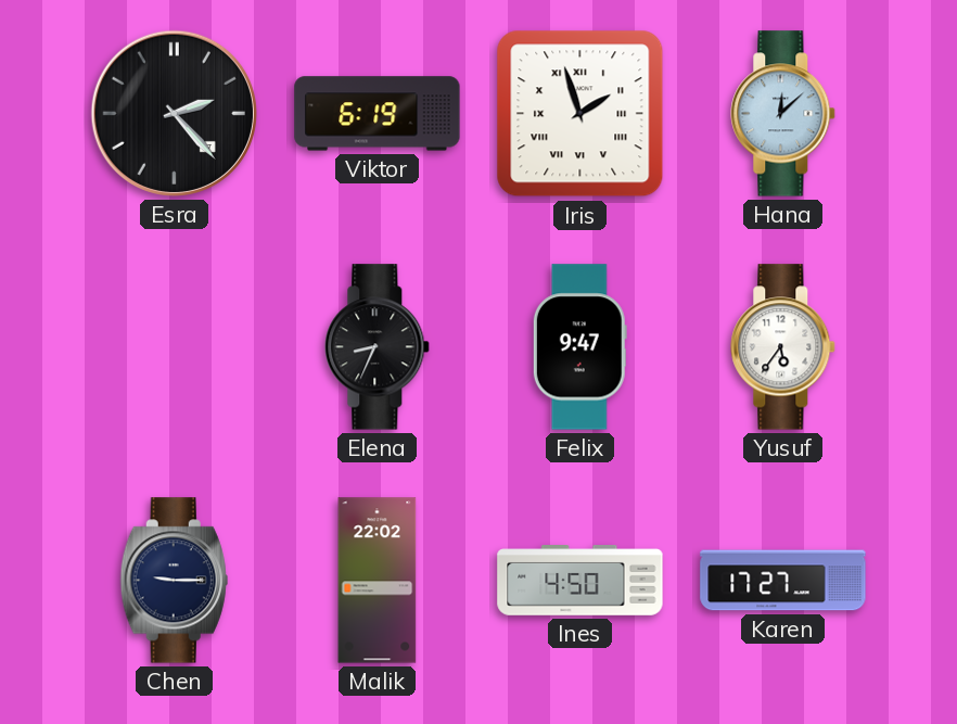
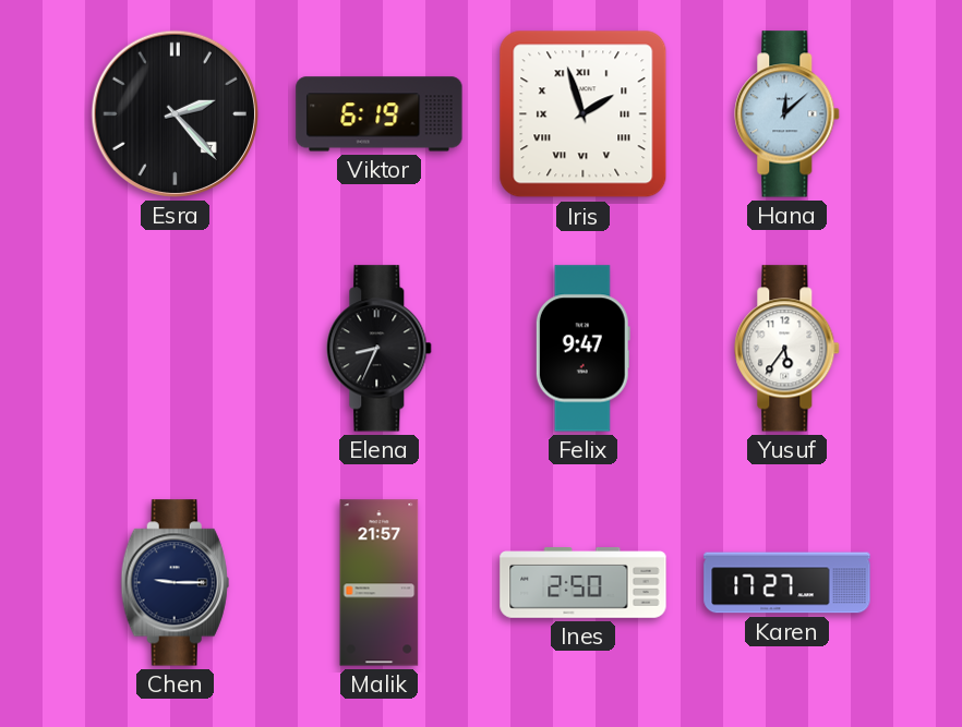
Malik: 22:02 -> 21:57
Ines: 4:50 -> 2:50
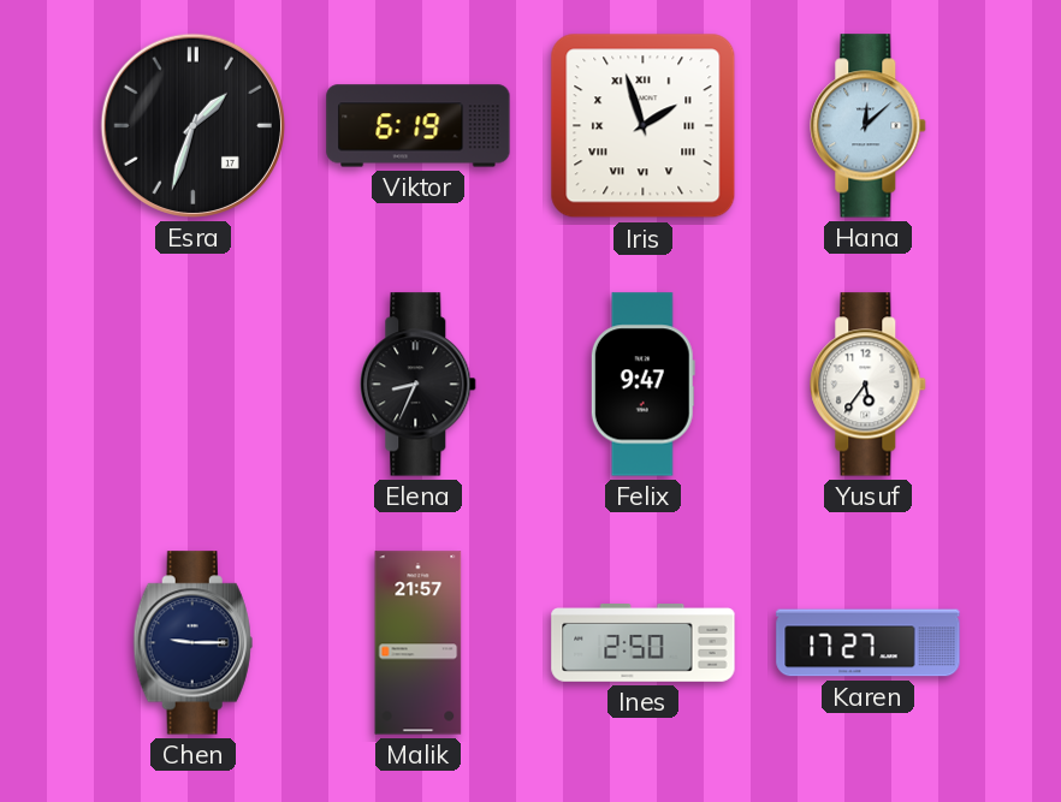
Esra: 2:23 -> 1:33
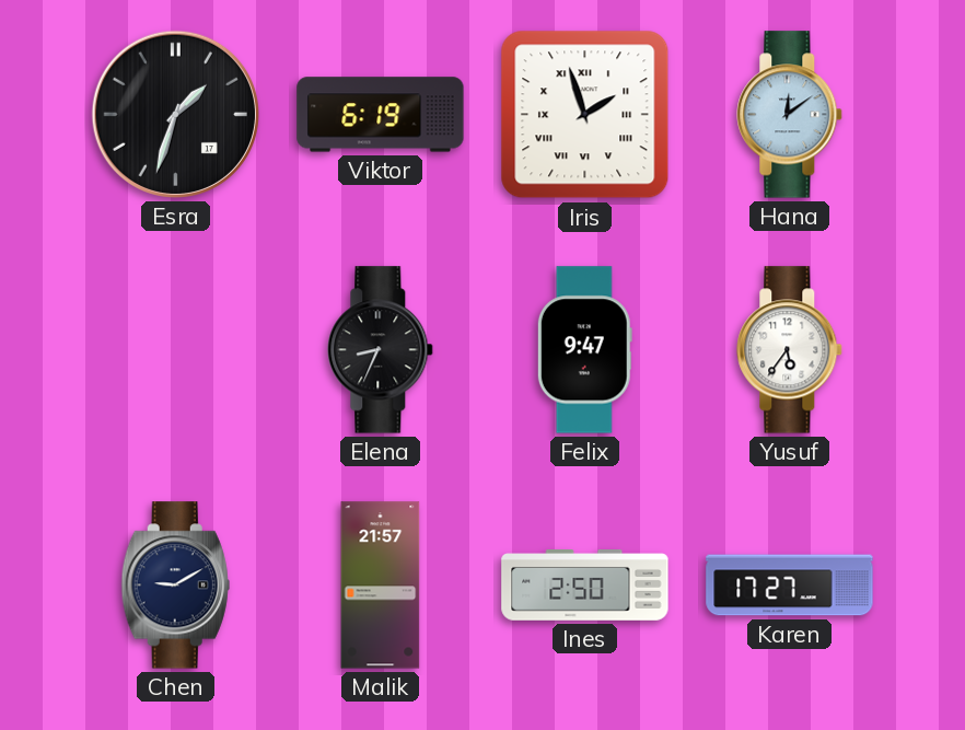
Hana: 12:08 -> 12:09
Chen: 9:15 -> 9:10
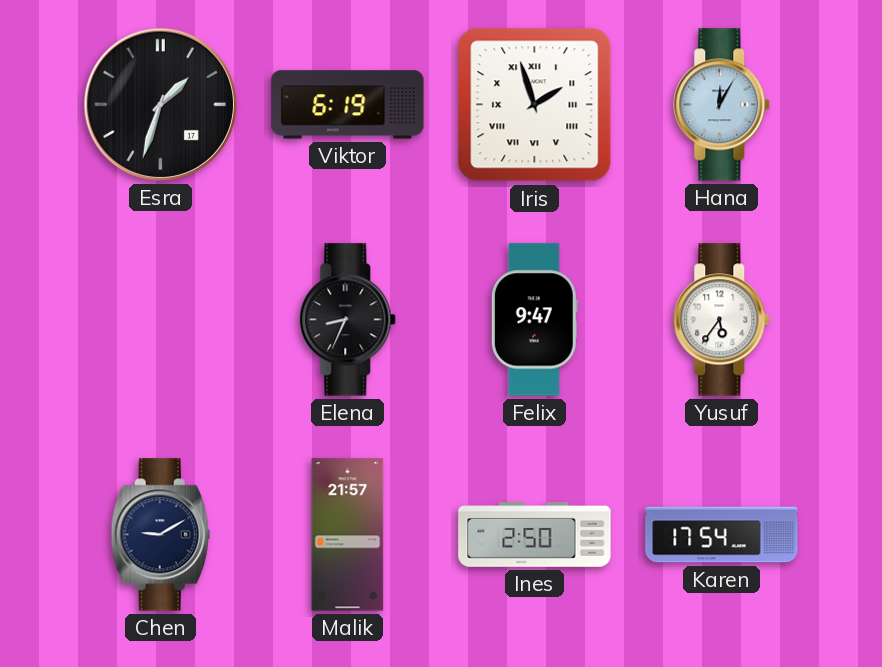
Hana: 12:09 -> 12:05
Karen: 17:27 -> 17:54
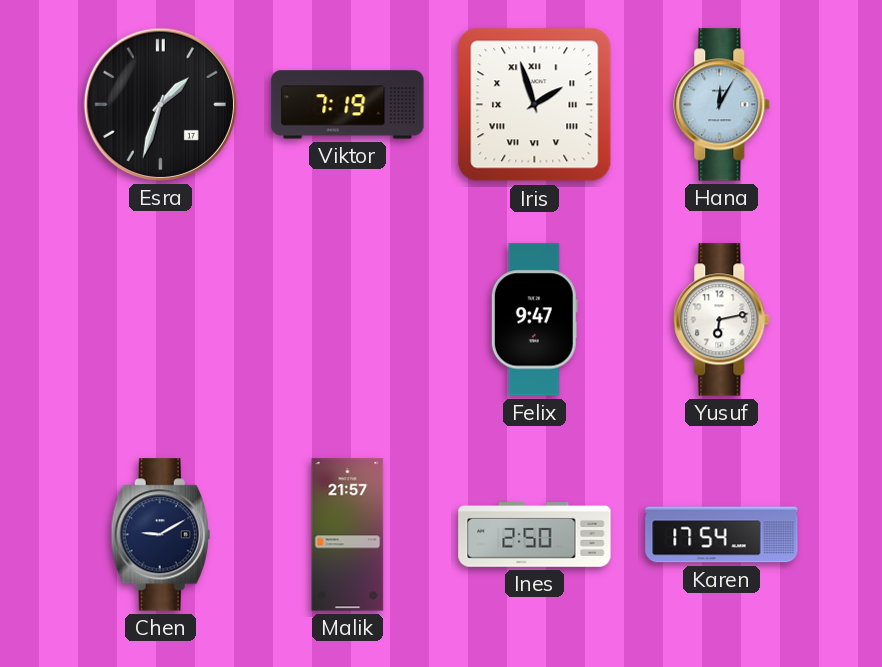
Viktor: 6:19 -> 7:19
Elena: 8:34 -> none
Yusuf: 5:36 -> 6:13
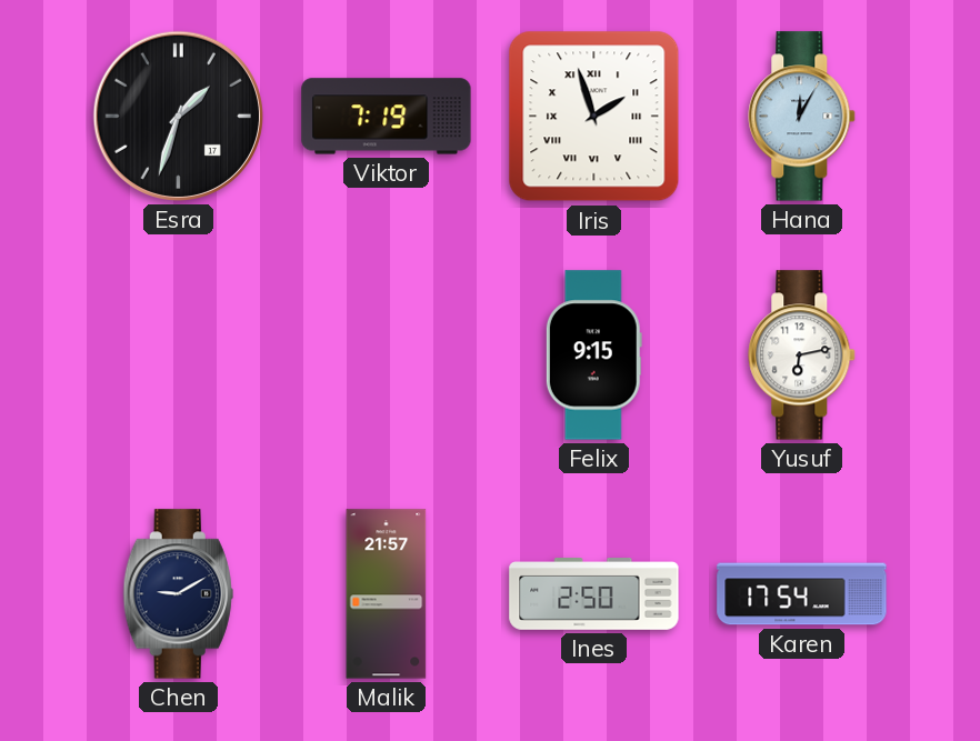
Felix: 9:47 -> 9:15
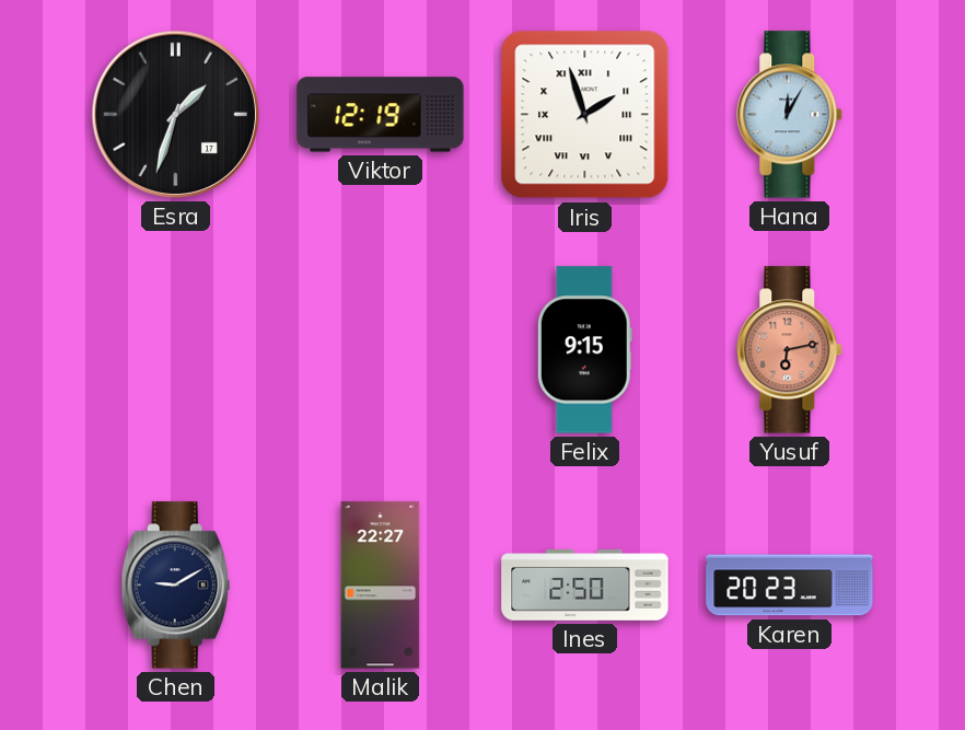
Viktor: 7:19 -> 12:19
Yusuf dial: white -> salmon
Malik: 21:57 -> 22:27
Karen: 17:54 -> 20:23
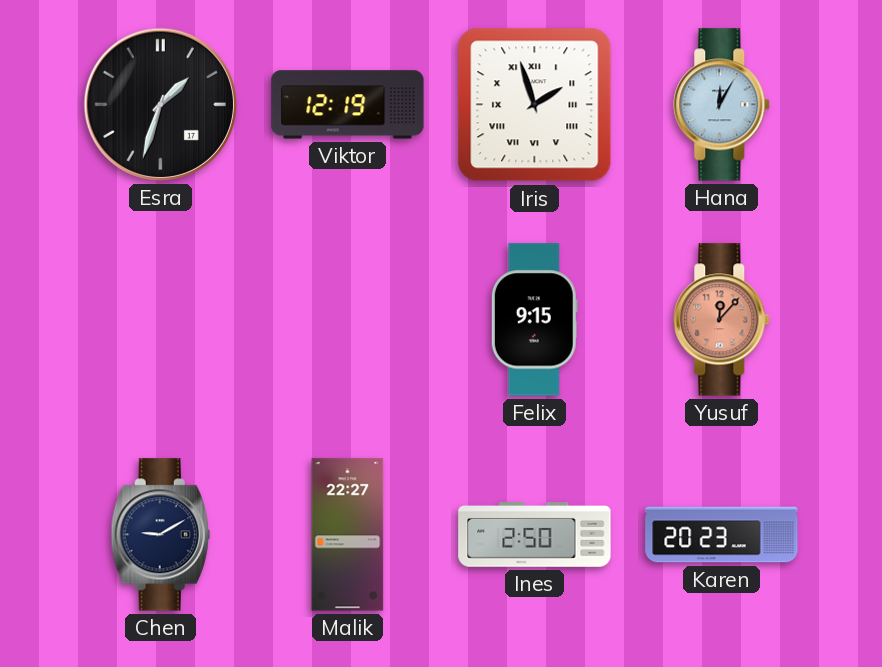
Yusuf: 6:13 -> 12:07
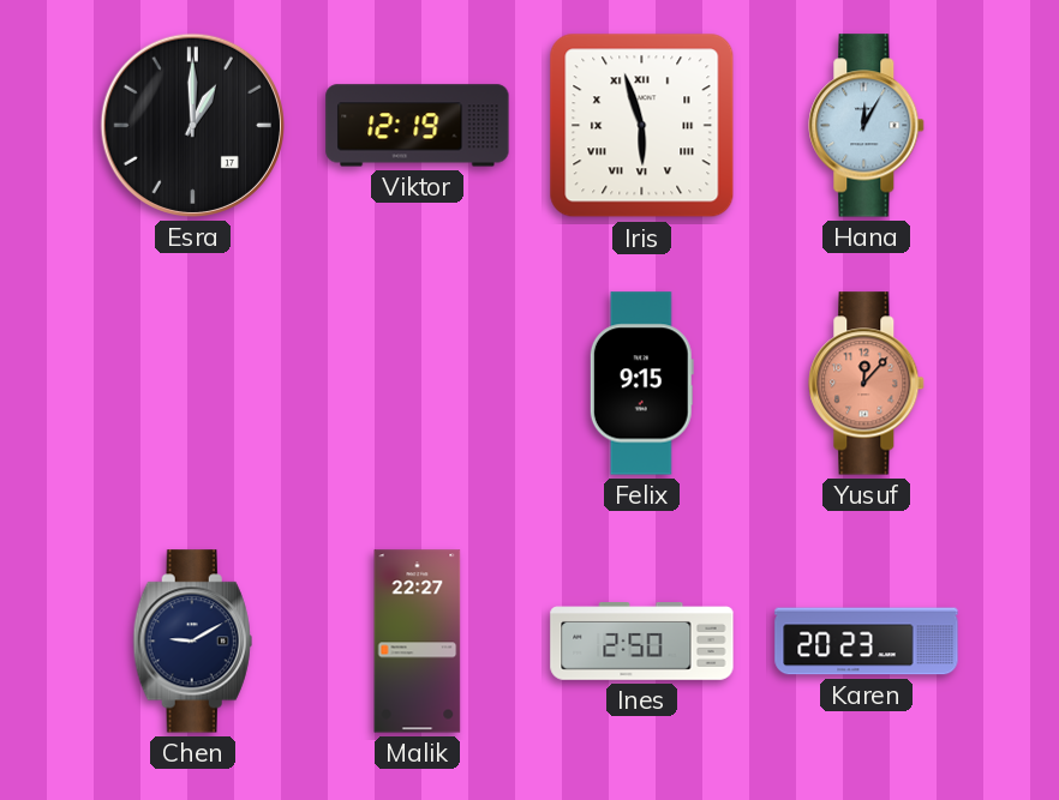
Esra: 1:33 -> 1:00
Iris: 1:57 -> 5:57
